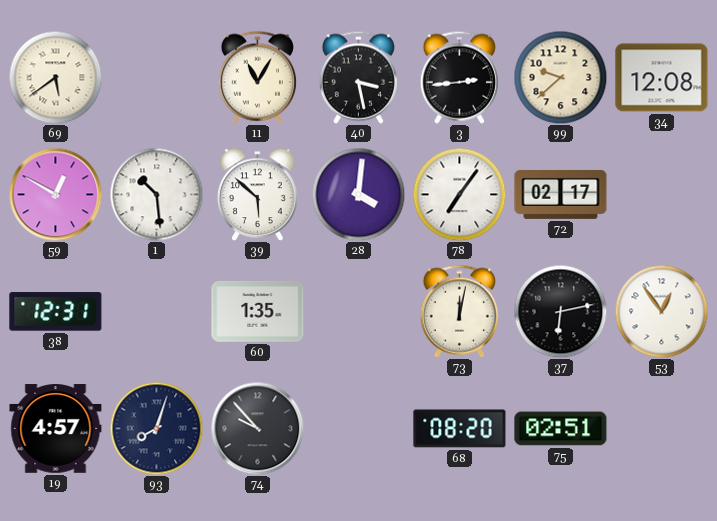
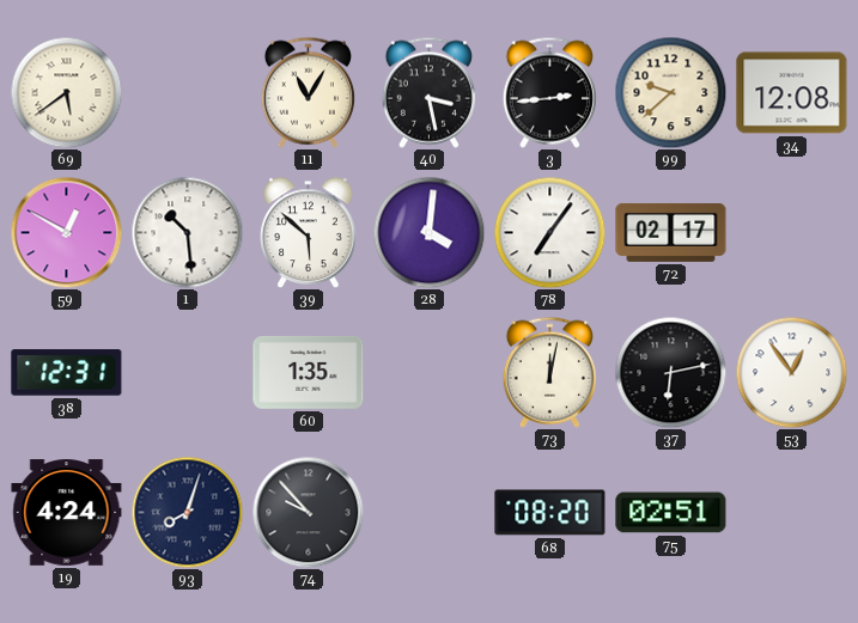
19: 4:57 -> 4:24
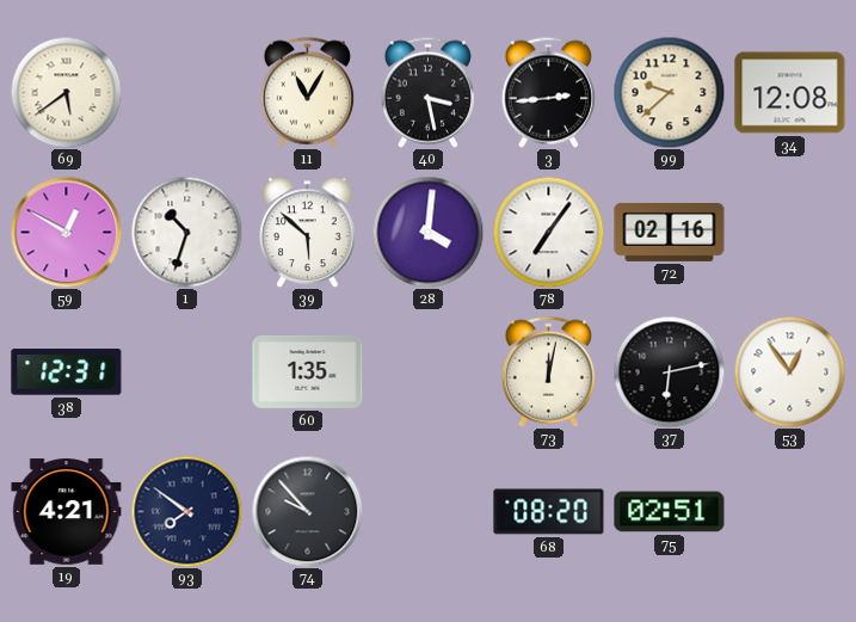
1: 10:29 -> 10:33
72: 02:17 -> 02:16
19: 4:24 -> 4:21
93: 8:03 -> 7:51
